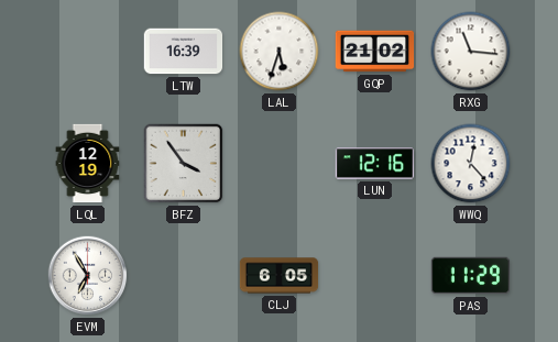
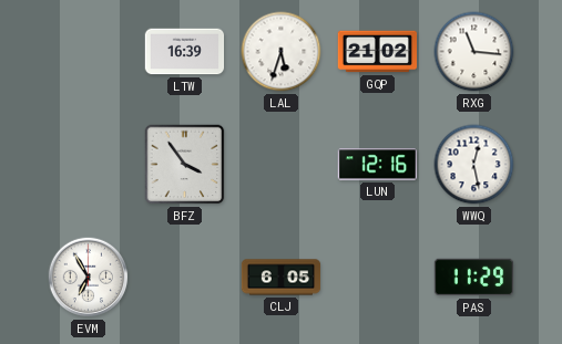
LQL: 12:19 -> none
WWQ: 12:23 -> 12:28
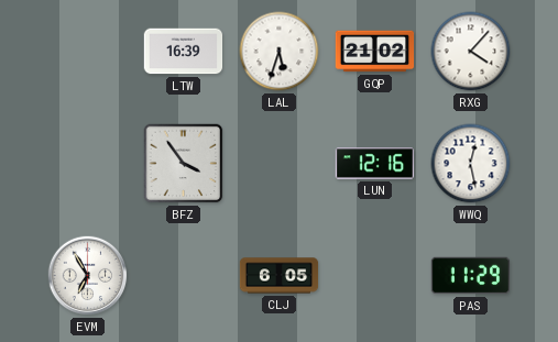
RXG: 11:16 -> 4:07
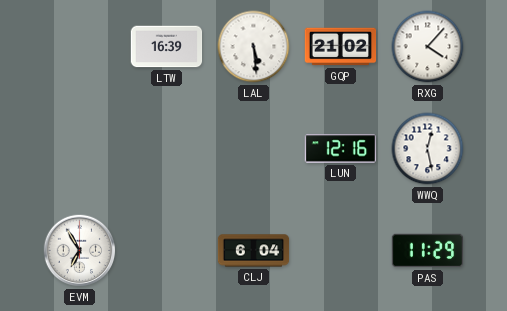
LAL: 5:33 -> 5:29
BFZ: 3:54 -> none
CLJ: 6:05 -> 6:04
